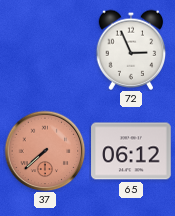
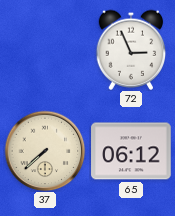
37 dial: salmon -> cream
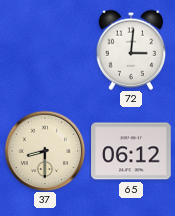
72: 2:56 -> 3:01
37: 7:38 -> 8:30
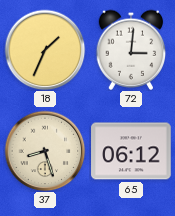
18: none -> 1:34
37: 8:30 -> 8:27
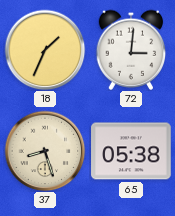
65: 06:12 -> 05:38
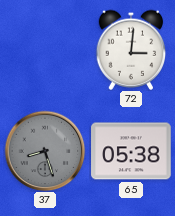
18: 1:34 -> none
37 dial: cream -> grey
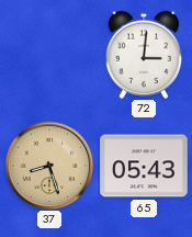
37 dial: grey -> champagne
65: 05:38 -> 05:43
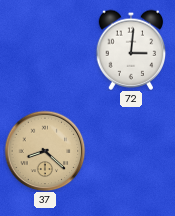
37: 8:27 -> 8:22
65: 05:43 -> none
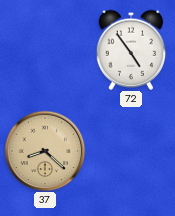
72: 3:01 -> 4:54
